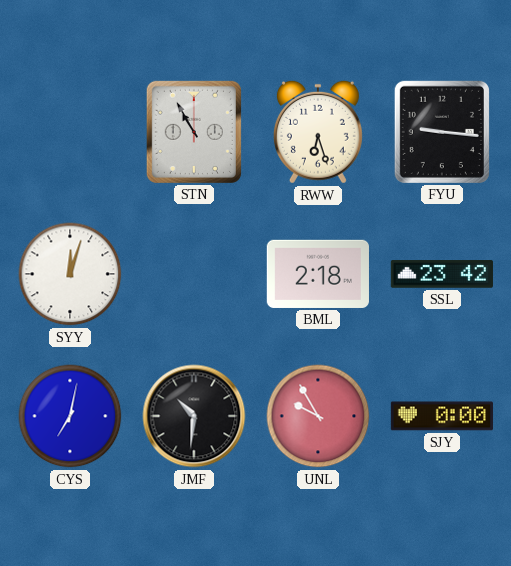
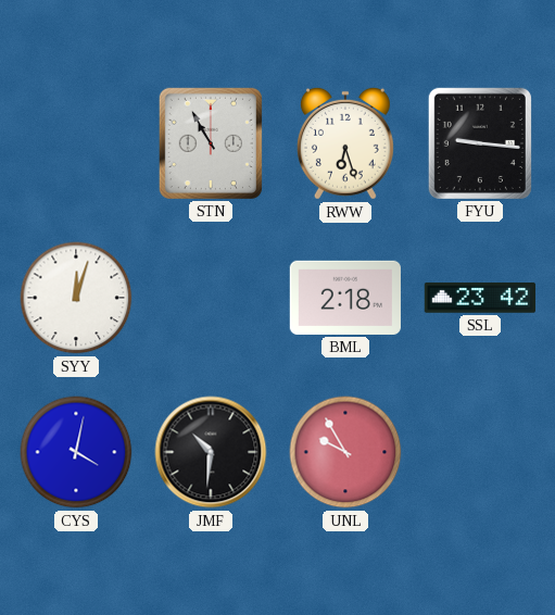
CYS: 7:02 -> 4:02
SJY: 0:00 -> none
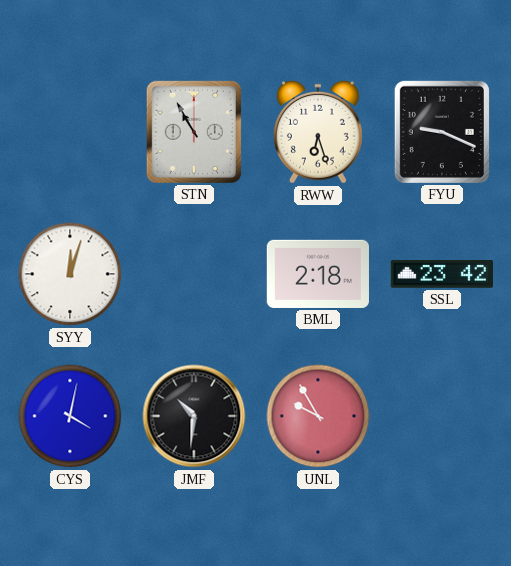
FYU: 9:16 -> 9:19
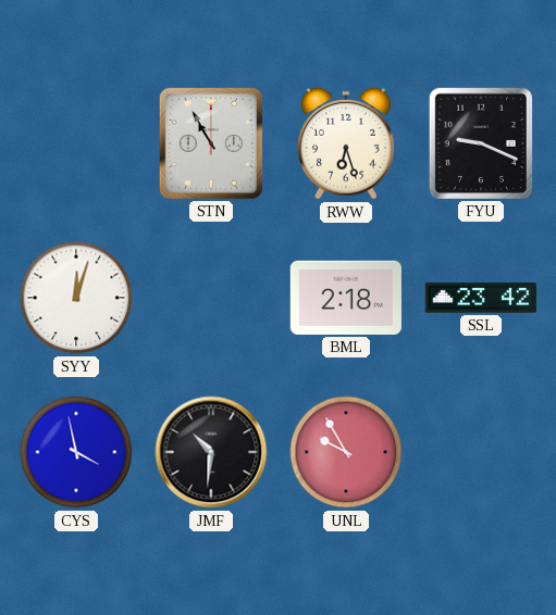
CYS: 4:02 -> 3:58
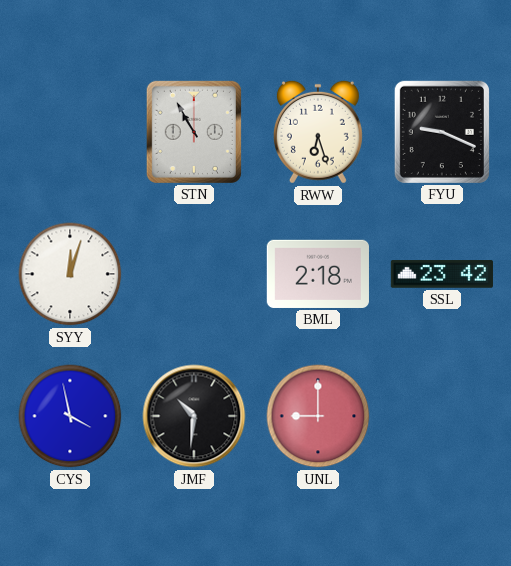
UNL: 9:55 -> 9:00
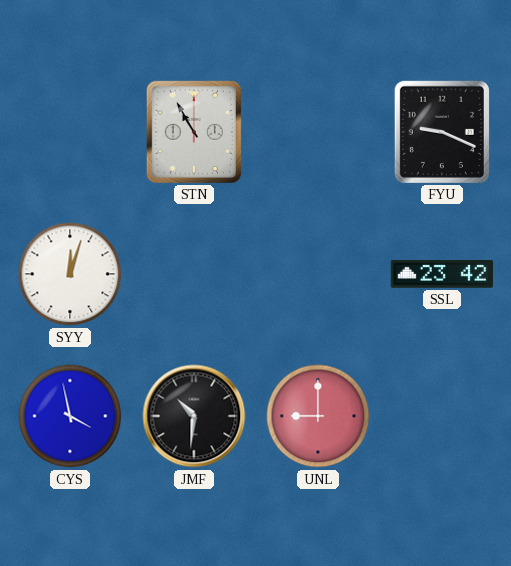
RWW: 6:27 -> none
BML: 2:18 -> none
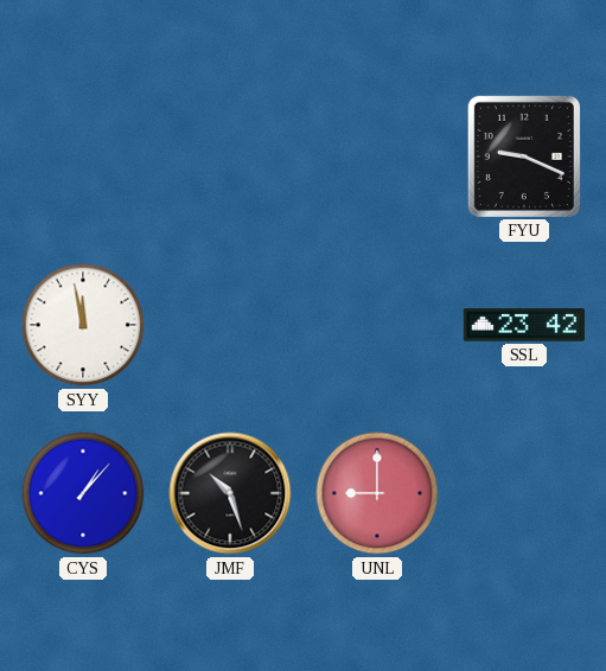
STN: 10:55 -> none
SYY: 12:03 -> 11:58
CYS: 3:58 -> 1:07
JMF: 10:31 -> 10:27
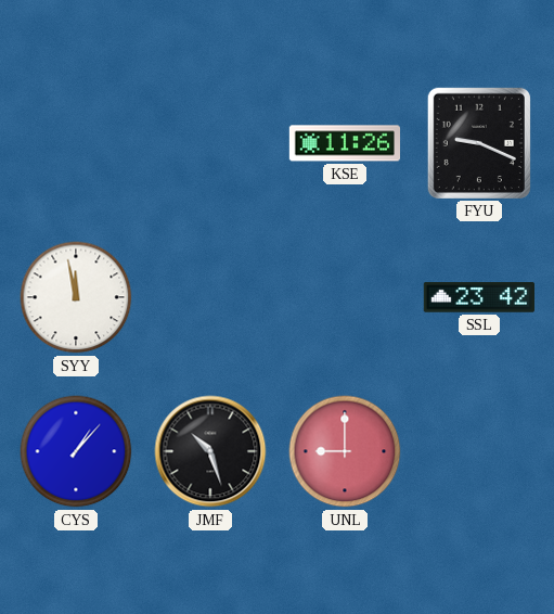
KSE: none -> 11:26
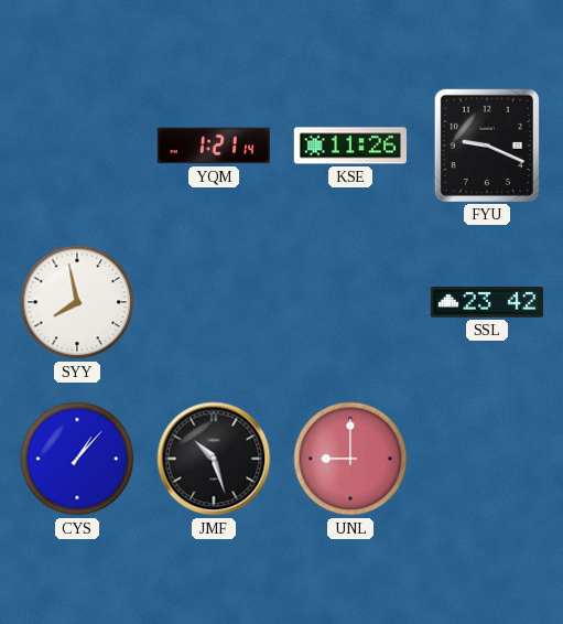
YQM: none -> 1:21
SYY: 11:58 -> 7:58
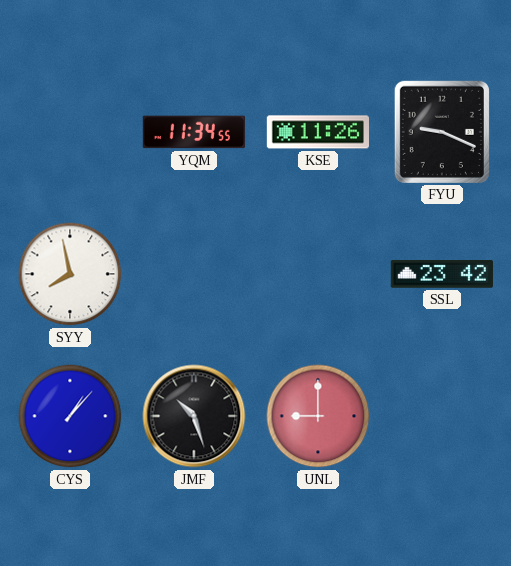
YQM: 1:21 -> 11:34
